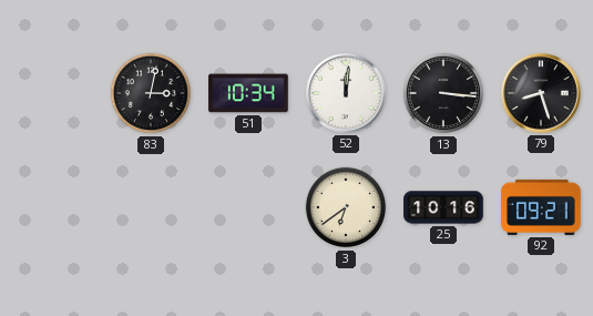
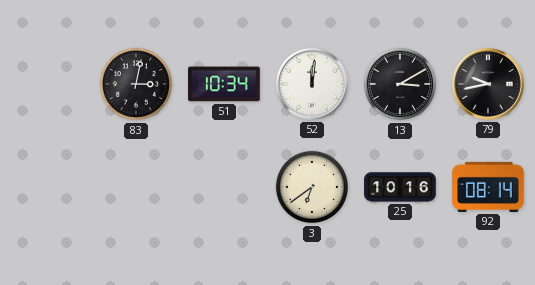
13: 3:16 -> 3:10
79: 8:27 -> 9:43
92: 09:21 -> 08:14
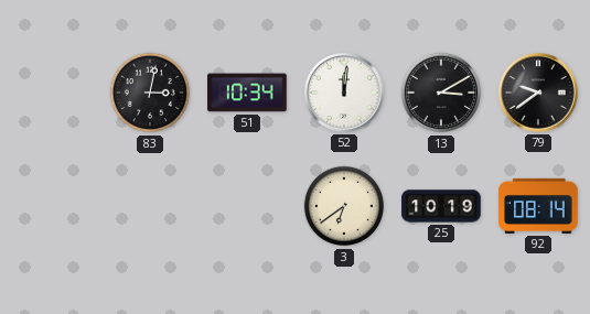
79: 9:43 -> 9:39
25: 10:16 -> 10:19
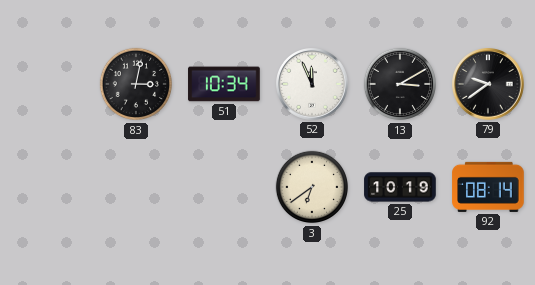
52: 12:01 -> 11:56
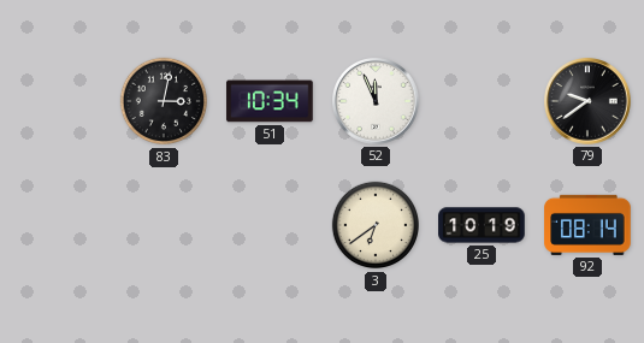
13: 3:10 -> none
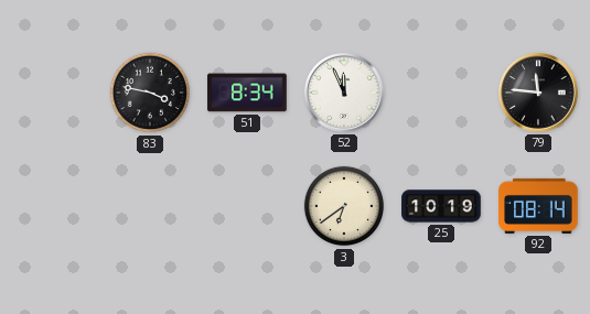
83: 3:02 -> 3:47
51: 10:34 -> 8:34
79: 9:39 -> 11:46
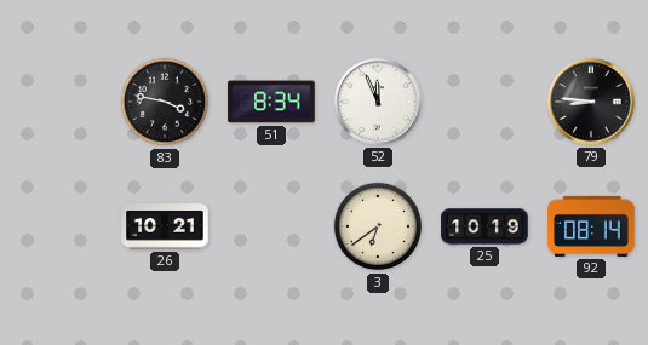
79: 11:46 -> 8:46
26: none -> 10:21
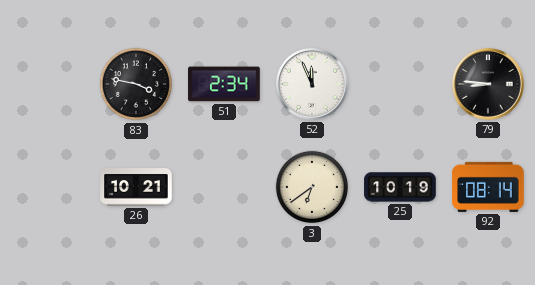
51: 8:34 -> 2:34
